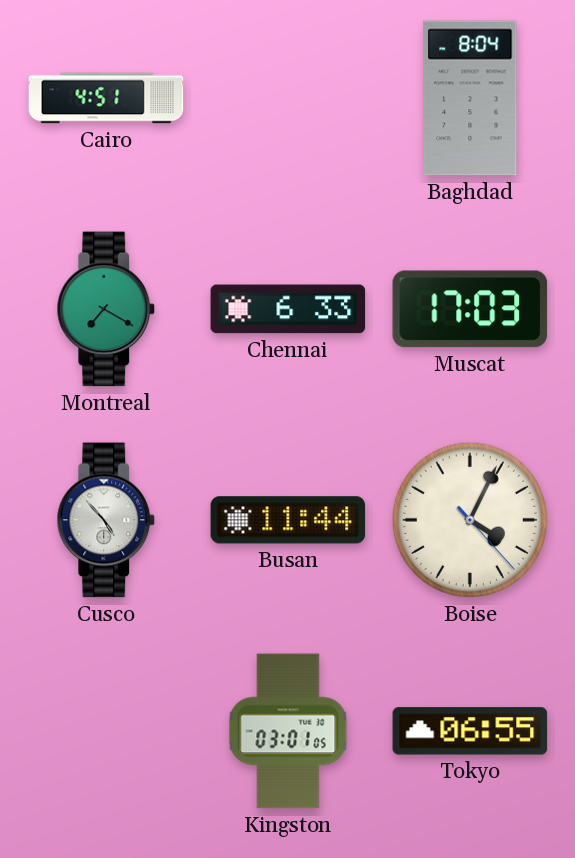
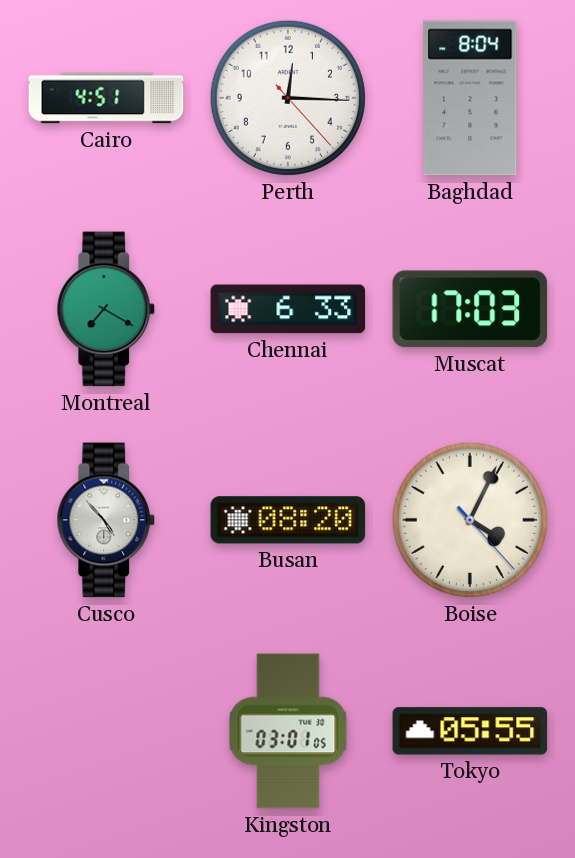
Perth: none -> 12:15
Busan: 11:44 -> 08:20
Tokyo: 06:55 -> 05:55
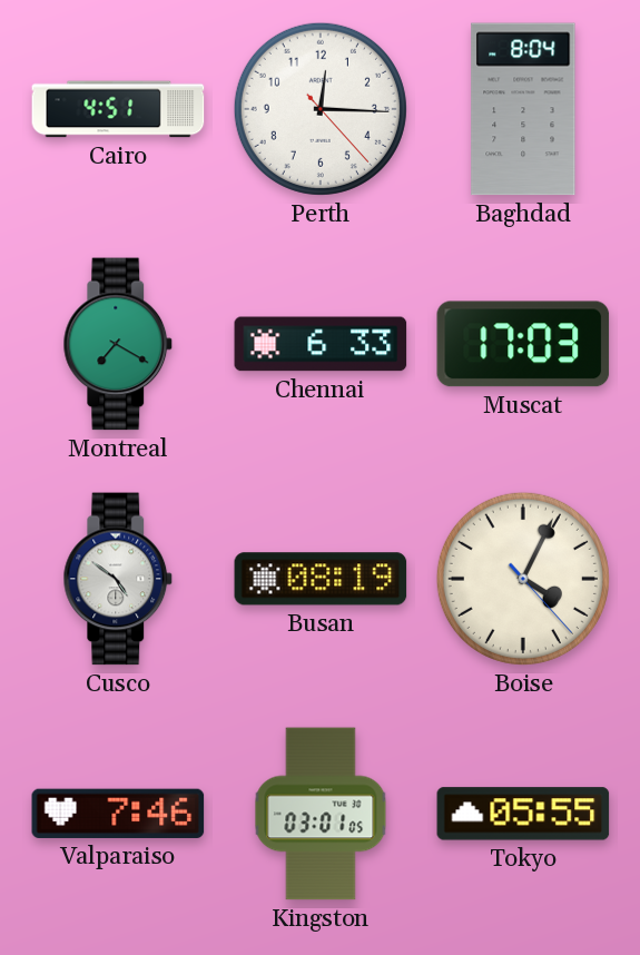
Cusco: 4:53 -> 4:51
Busan: 08:20 -> 08:19
Valparaiso: none -> 7:46
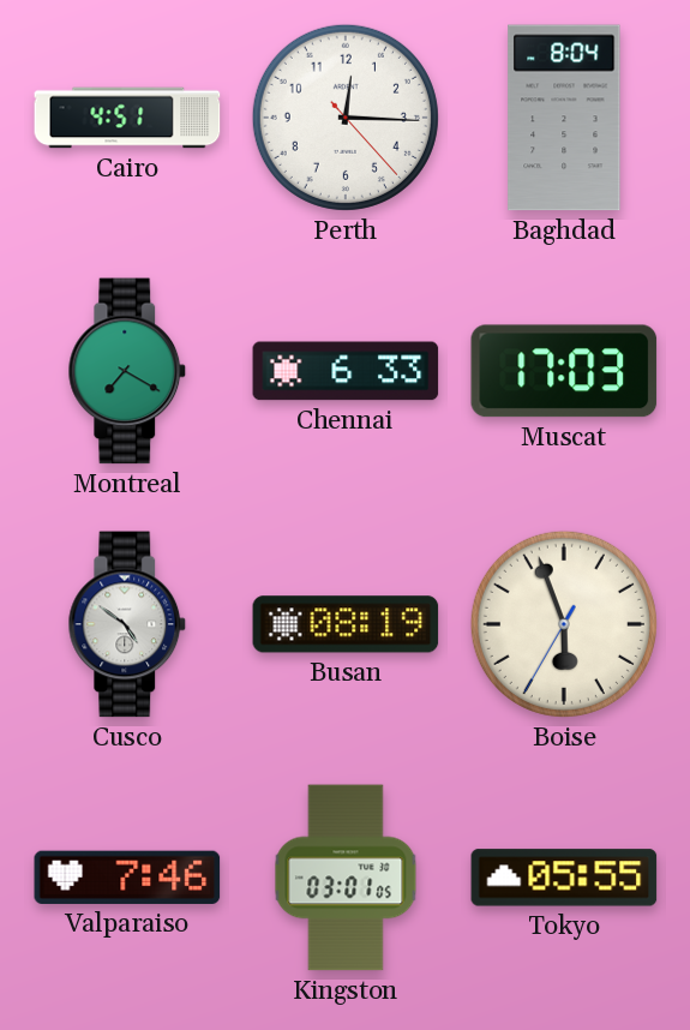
Boise: 4:04 -> 5:56
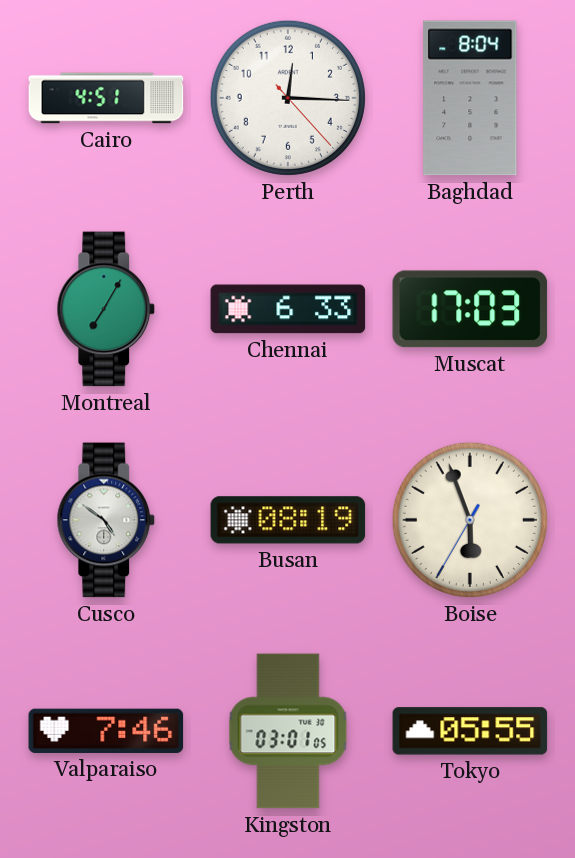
Montreal: 7:20 -> 7:05
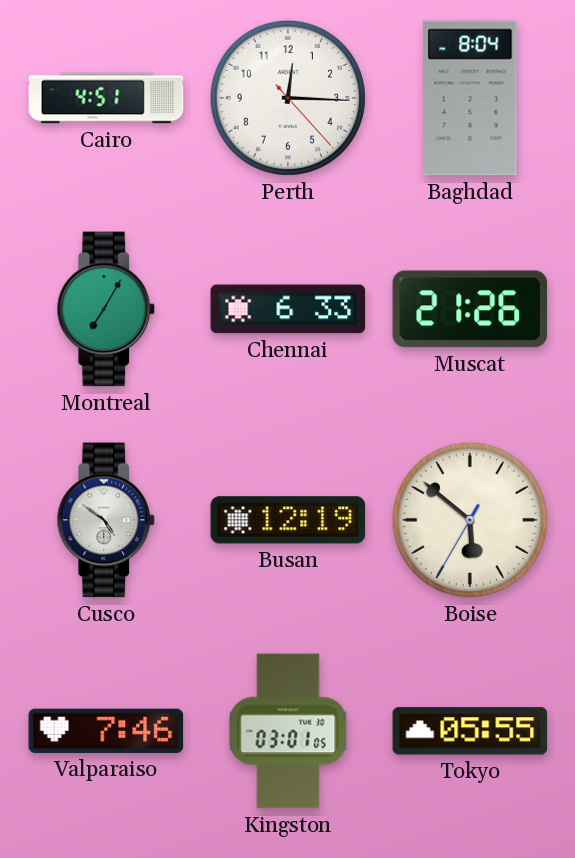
Muscat: 17:03 -> 21:26
Busan: 08:19 -> 12:19
Boise: 5:56 -> 5:51
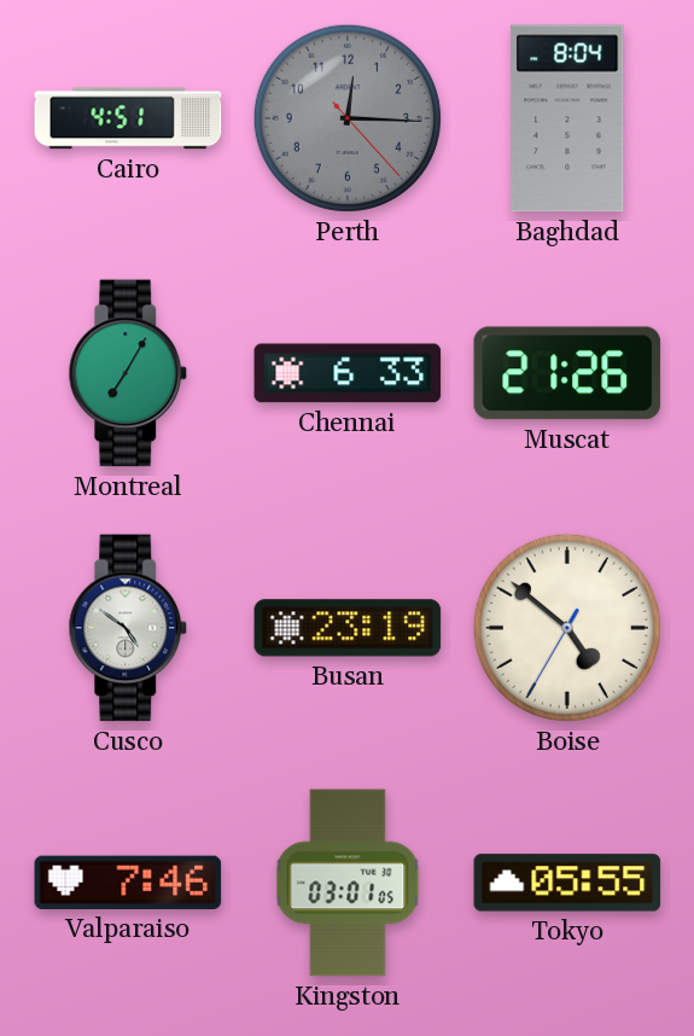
Perth dial: white -> grey
Busan: 12:19 -> 23:19
Boise: 5:51 -> 4:51
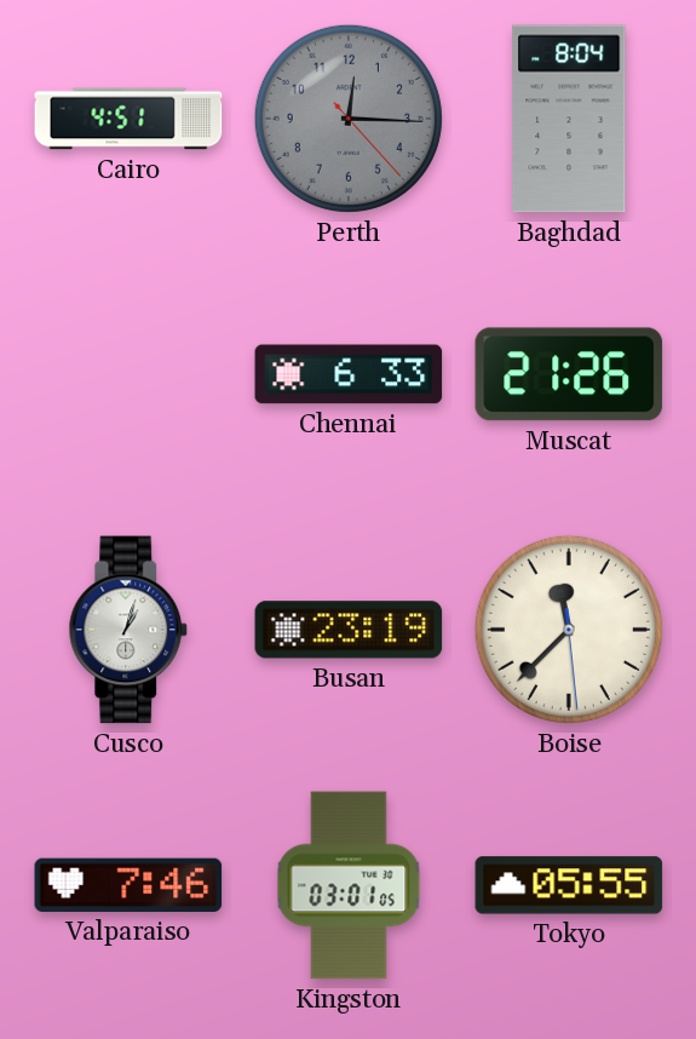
Montreal: 7:05 -> none
Cusco: 4:51 -> 1:03
Boise: 4:51 -> 11:37
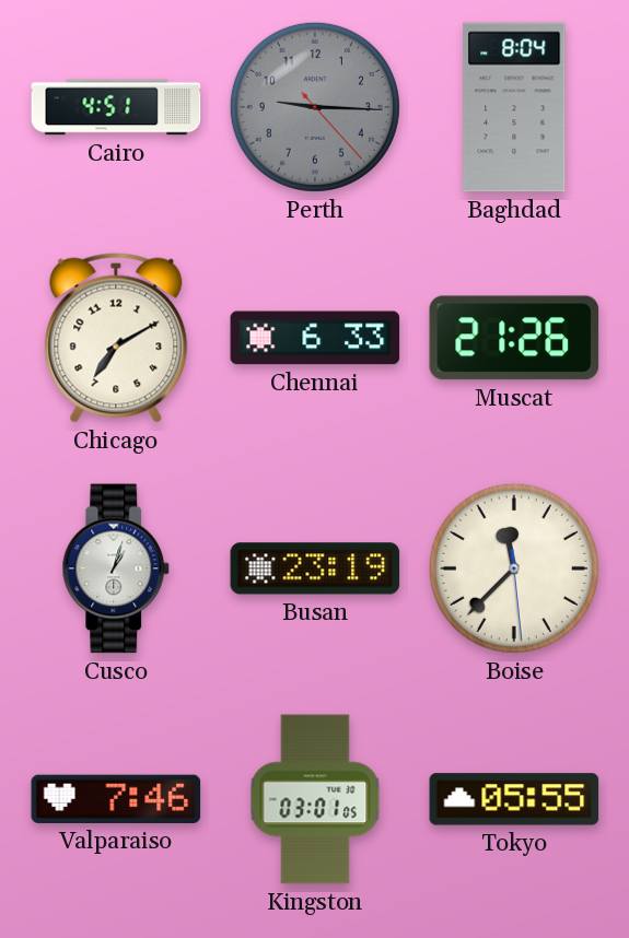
Perth: 12:15 -> 9:15
Chicago: none -> 7:10
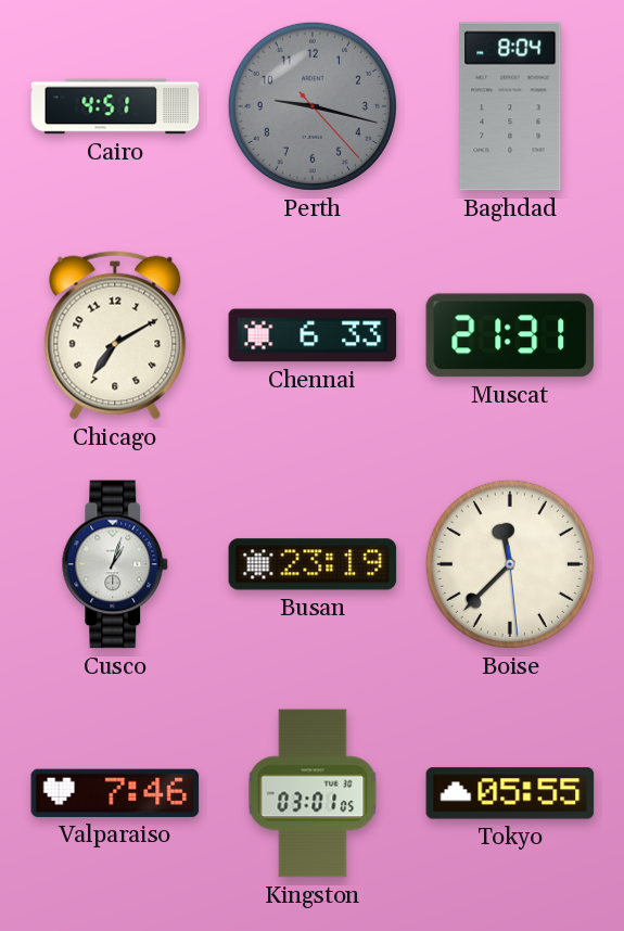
Perth: 9:15 -> 9:17
Muscat: 21:26 -> 21:31
